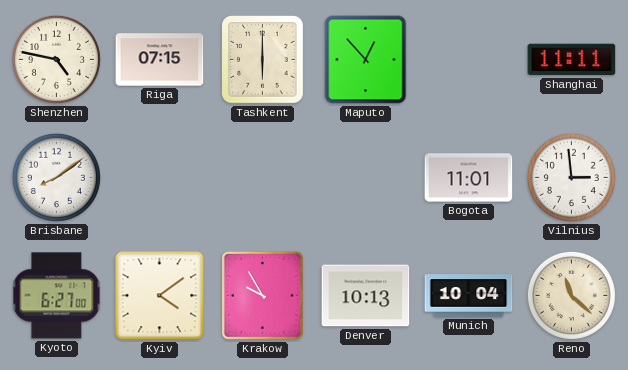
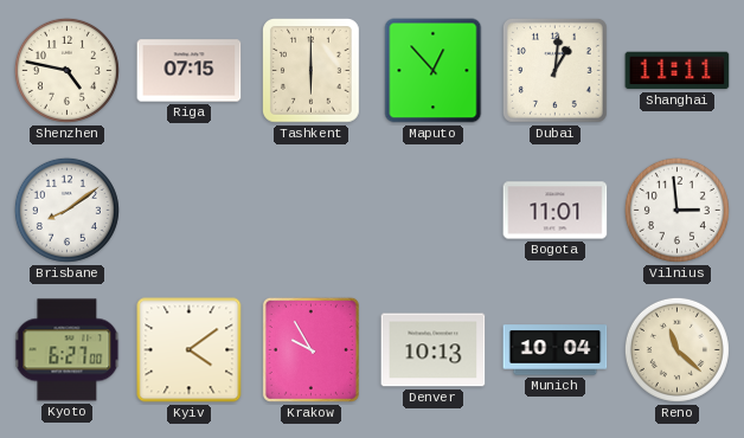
Dubai: none -> 1:01
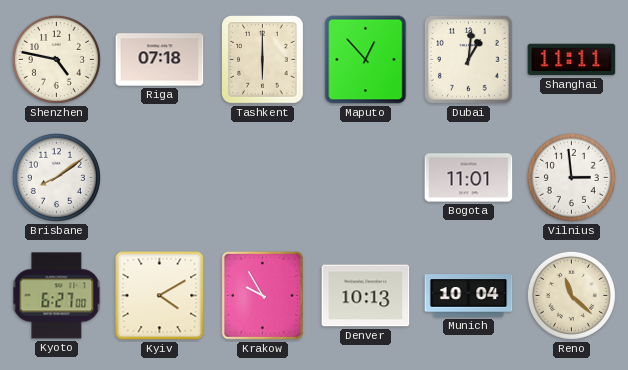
Riga: 07:15 -> 07:18
Kyiv: 4:09 -> 4:10
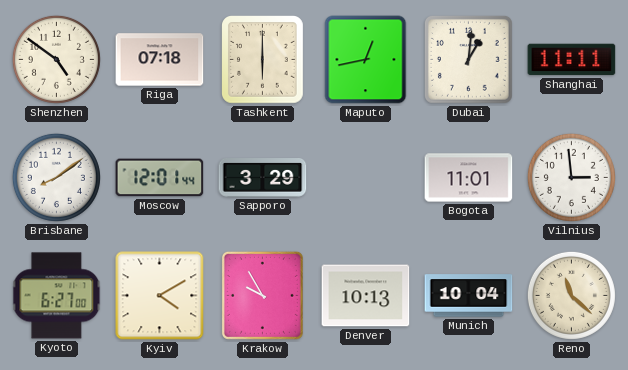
Shenzhen: 4:47 -> 4:51
Maputo: 12:53 -> 12:43
Moscow: none -> 12:01
Sapporo: none -> 3:29
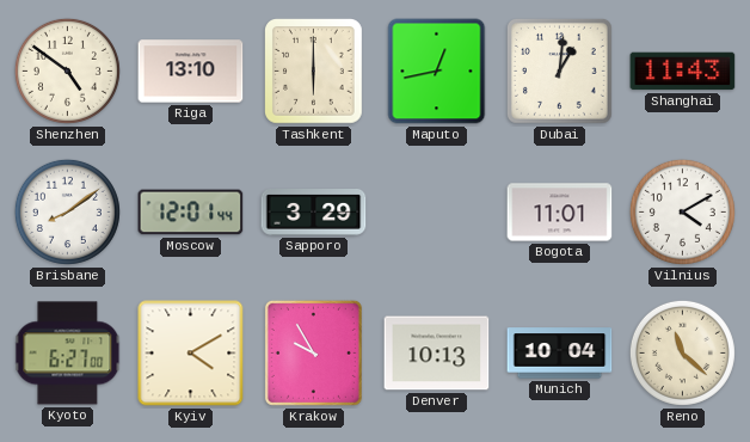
Riga: 07:18 -> 13:10
Shanghai: 11:11 -> 11:43
Vilnius: 2:59 -> 4:10
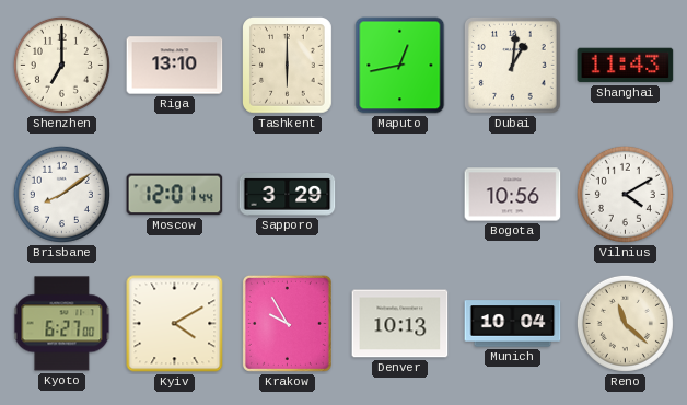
Shenzhen: 4:51 -> 7:00
Bogota: 11:01 -> 10:56
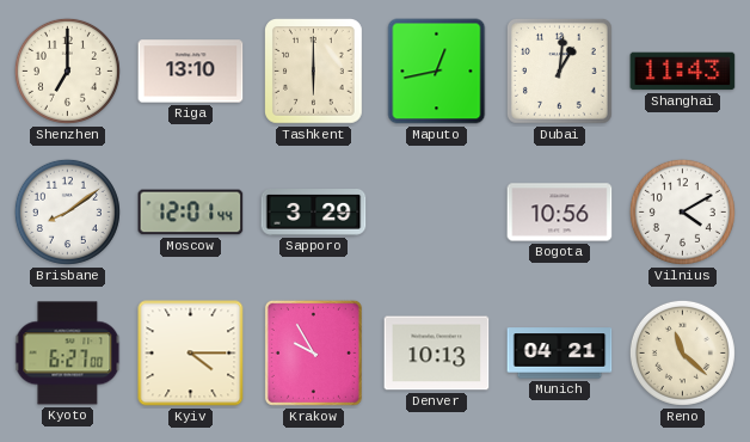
Kyiv: 4:10 -> 4:15
Munich: 10:04 -> 04:21
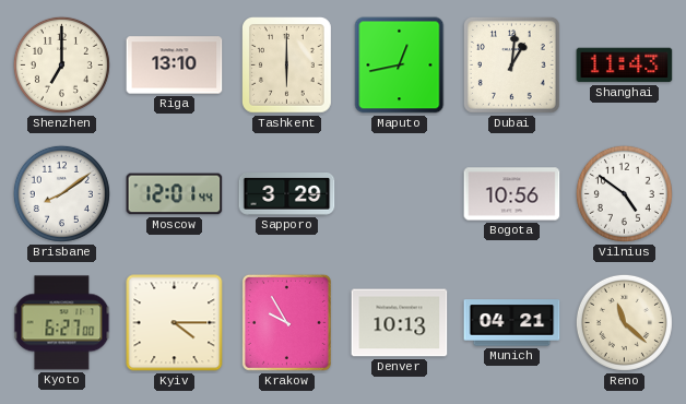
Vilnius: 4:10 -> 4:51
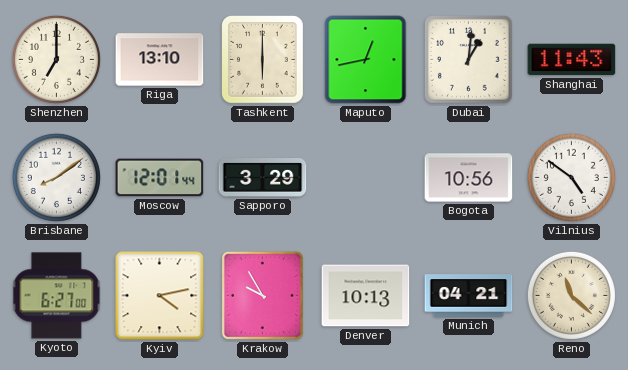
Kyiv: 4:15 -> 4:13
